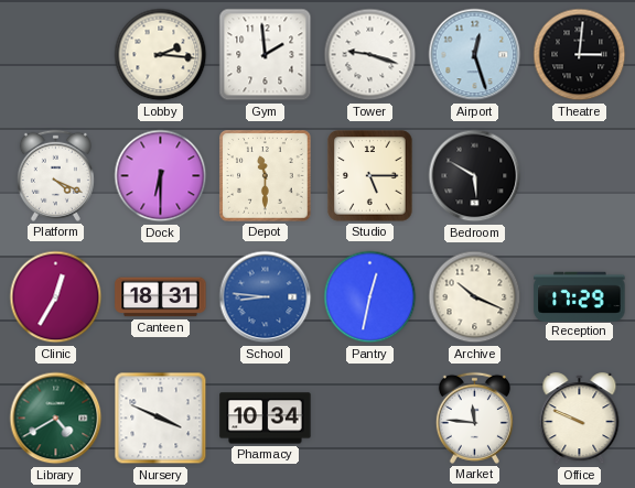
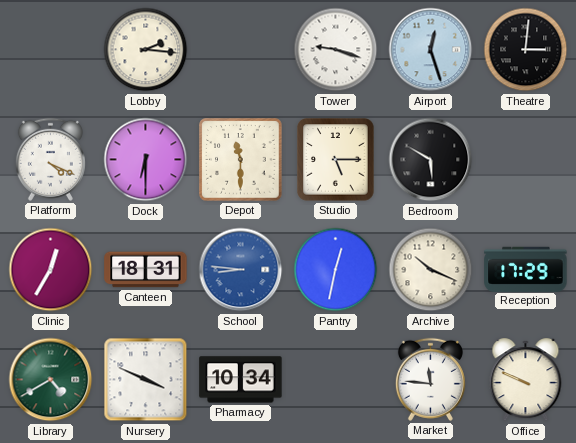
Gym: 1:59 -> none
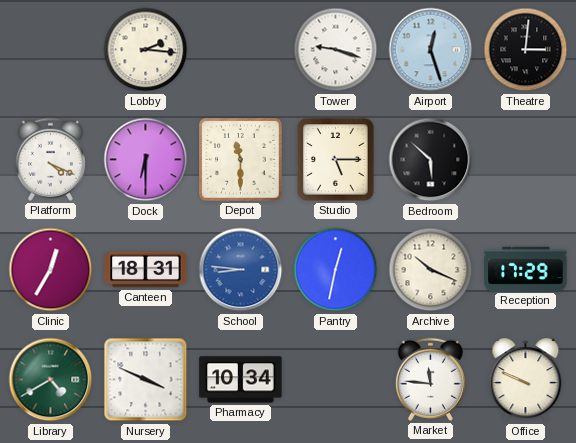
Bedroom: 5:50 -> 5:52
